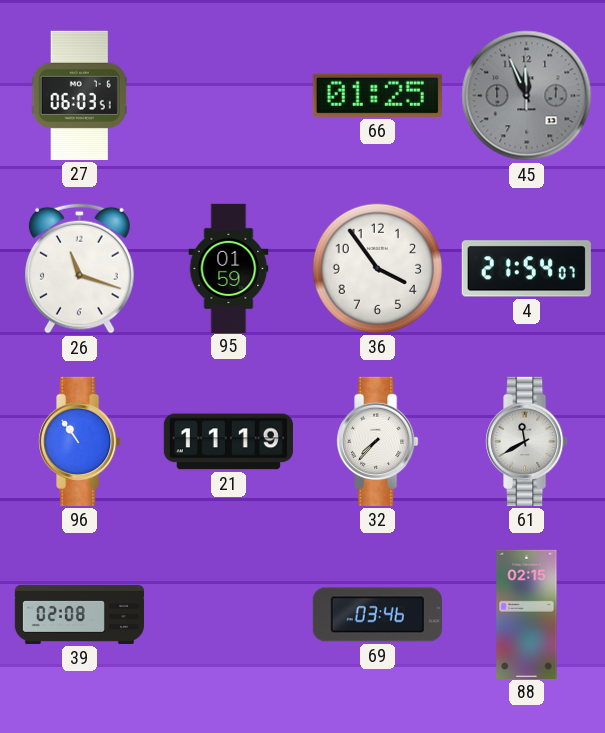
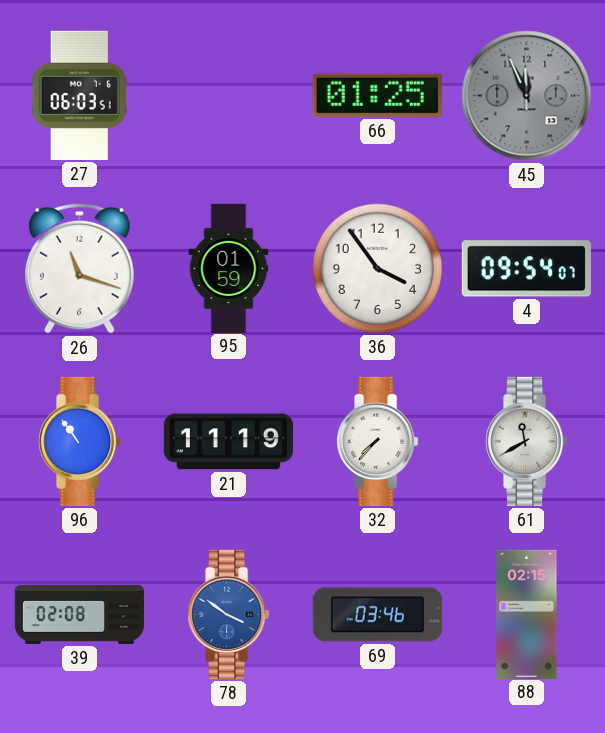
4: 21:54 -> 09:54
78: none -> 3:51
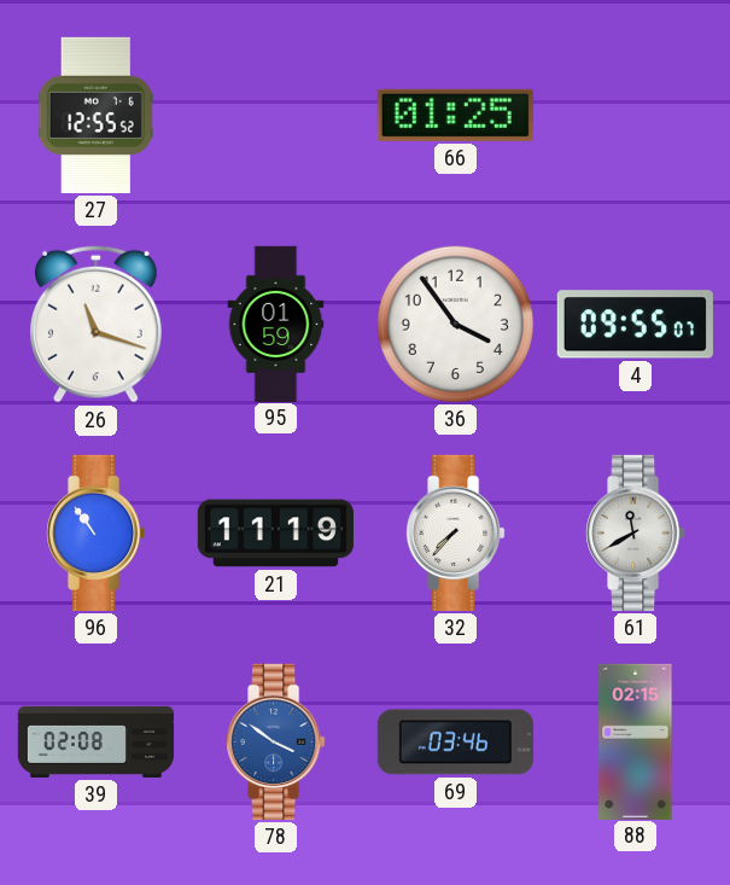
27: 06:03 -> 12:55
45: 11:56 -> none
4: 09:54 -> 09:55
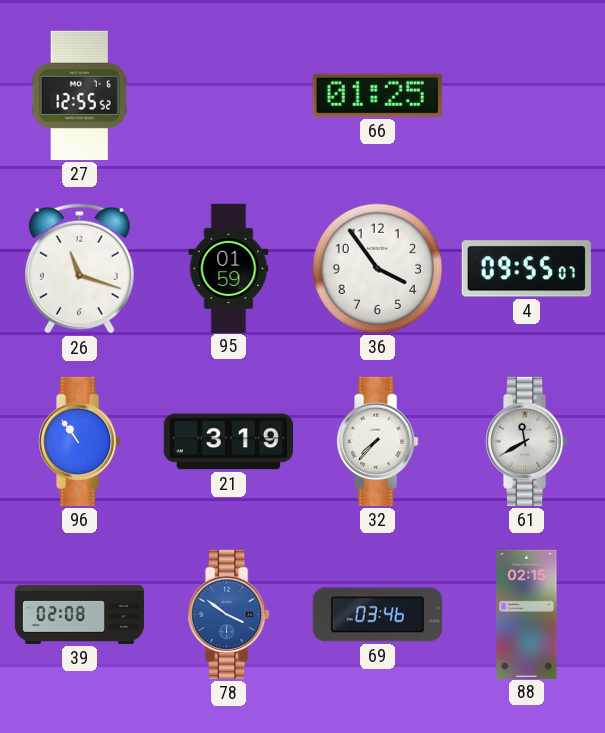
21: 11:19 -> 3:19
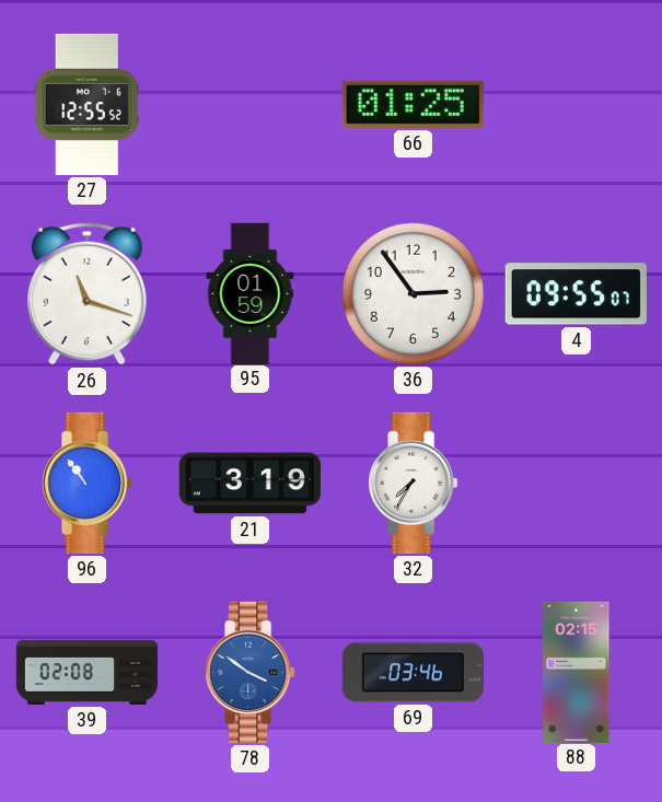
36: 3:54 -> 2:54
32: 7:37 -> 7:35
61: 11:40 -> none
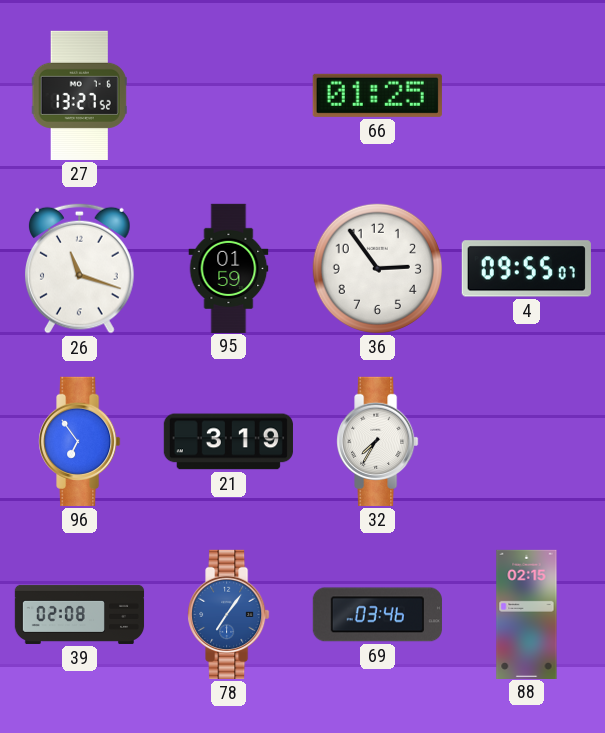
27: 12:55 -> 13:27
96: 10:54 -> 6:54
78: 3:51 -> 7:06
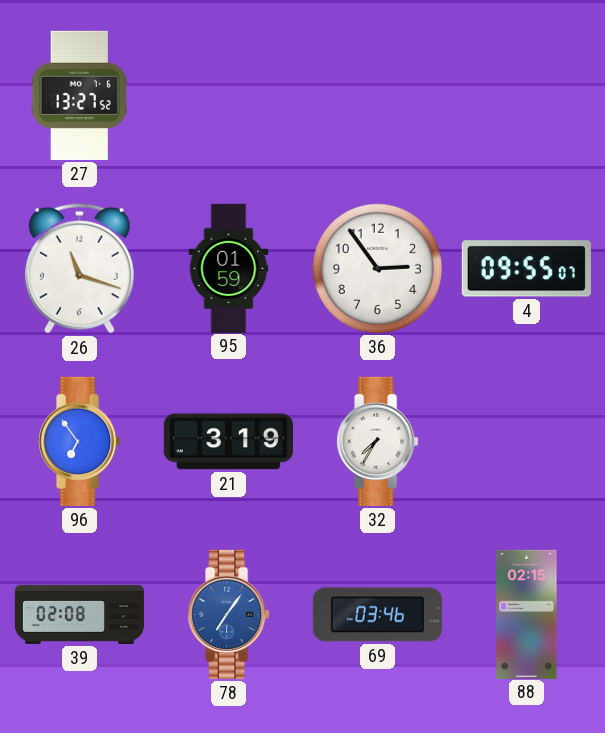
66: 01:25 -> none
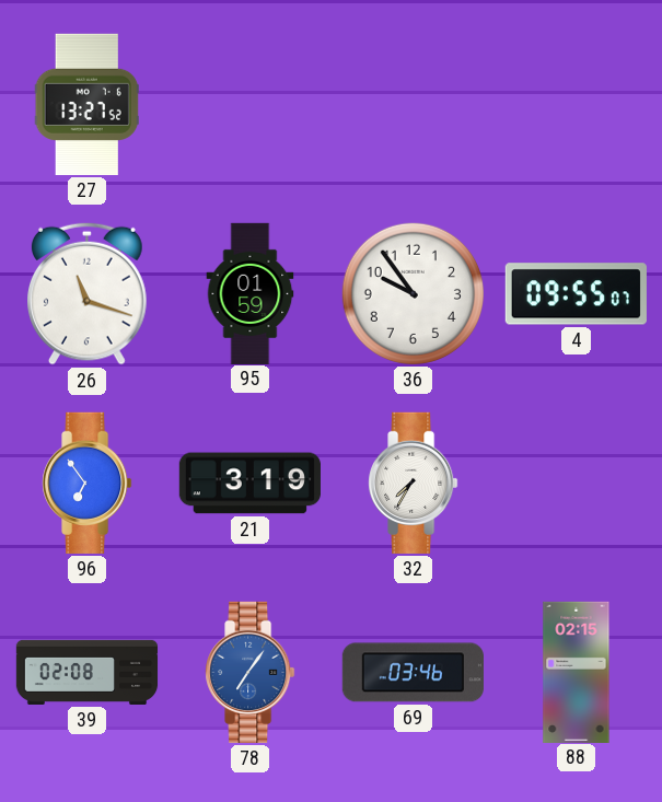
36: 2:54 -> 9:54
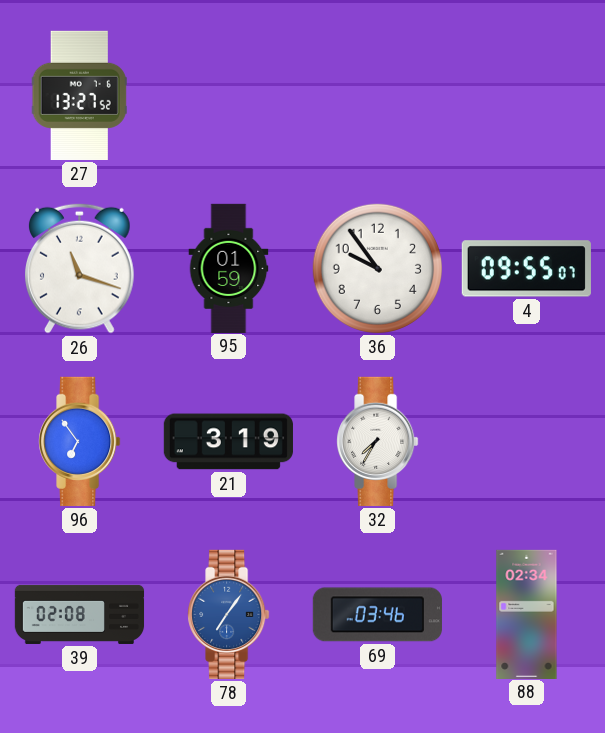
88: 02:15 -> 02:34
